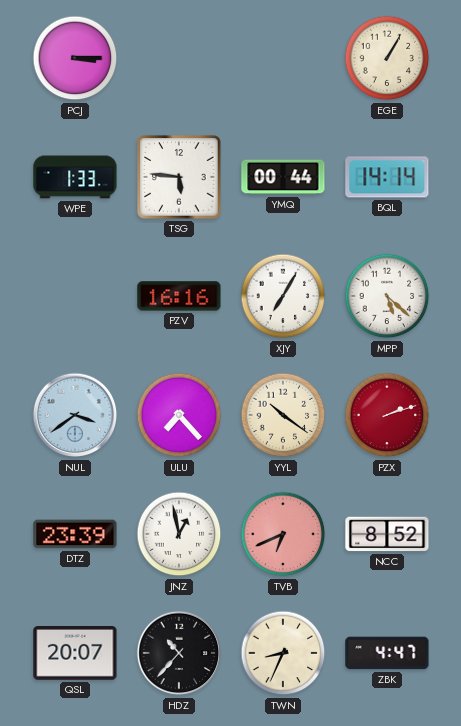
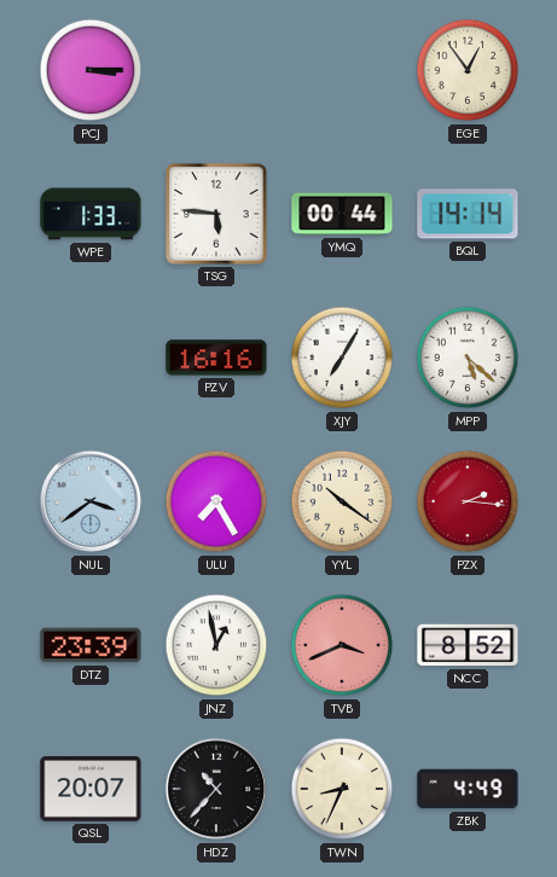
EGE: 1:05 -> 12:54
ULU: 7:23 -> 7:25
PZX: 2:12 -> 2:16
TVB: 6:41 -> 3:41
ZBK: 4:47 -> 4:49
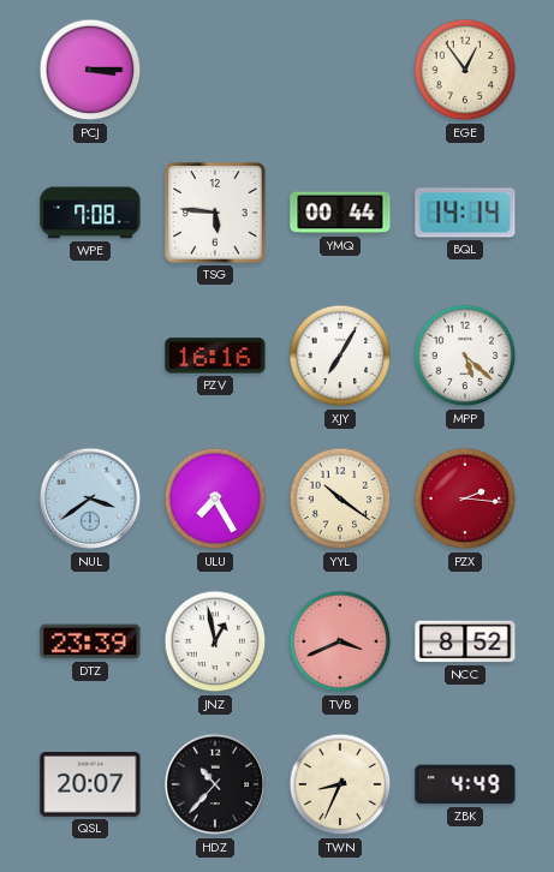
WPE: 1:33 -> 7:08
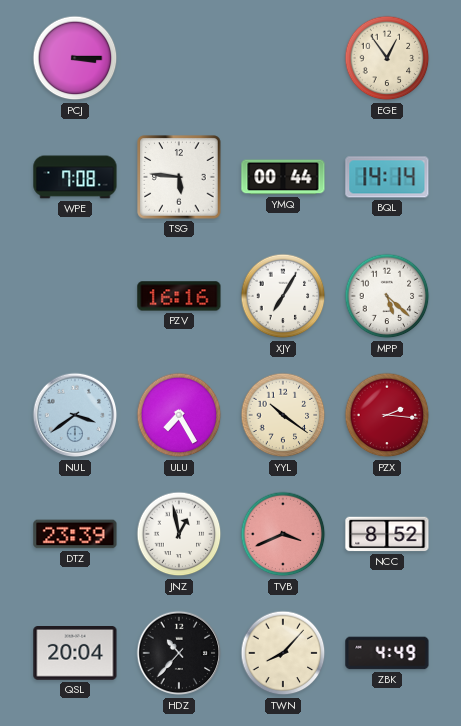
QSL: 20:07 -> 20:04
TWN: 8:34 -> 8:07
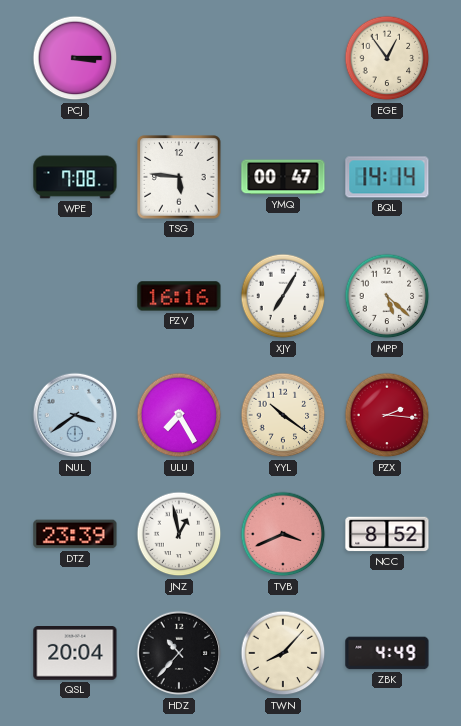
YMQ: 00:44 -> 00:47
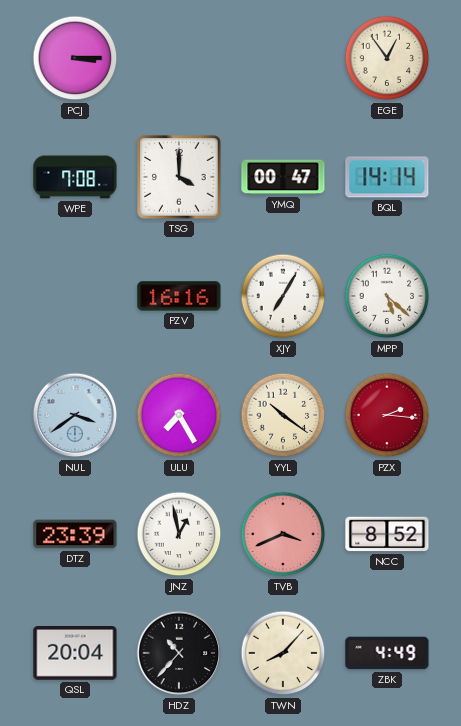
TSG: 5:46 -> 4:00
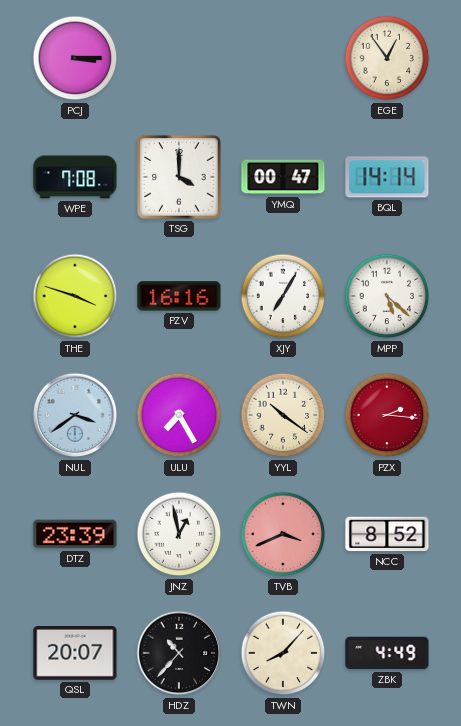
THE: none -> 3:48
QSL: 20:04 -> 20:07
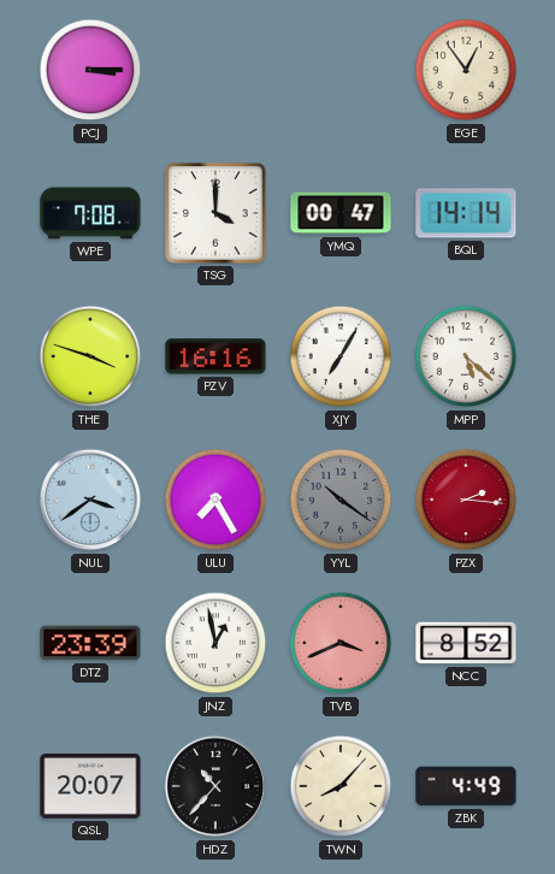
YYL dial: cream -> grey
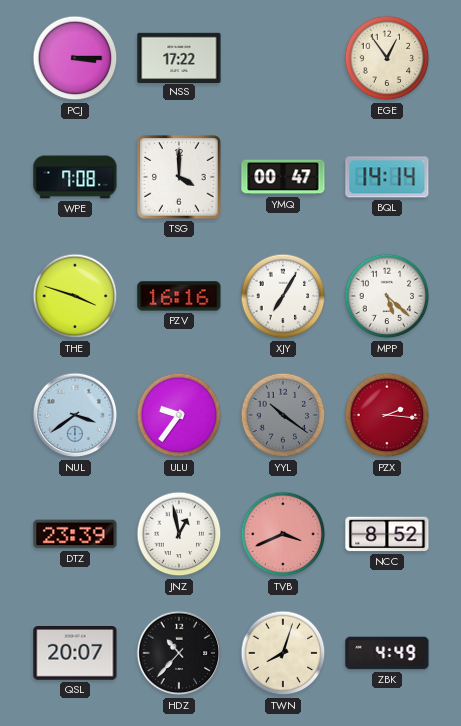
NSS: none -> 17:22
ULU: 7:25 -> 9:36
TWN: 8:07 -> 8:03
